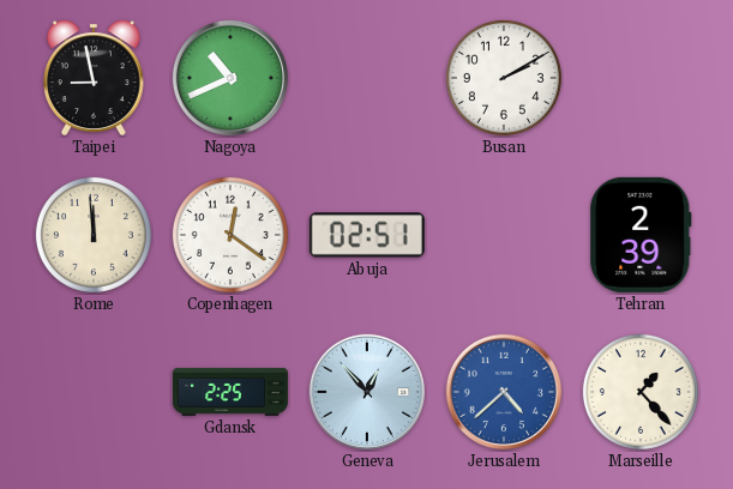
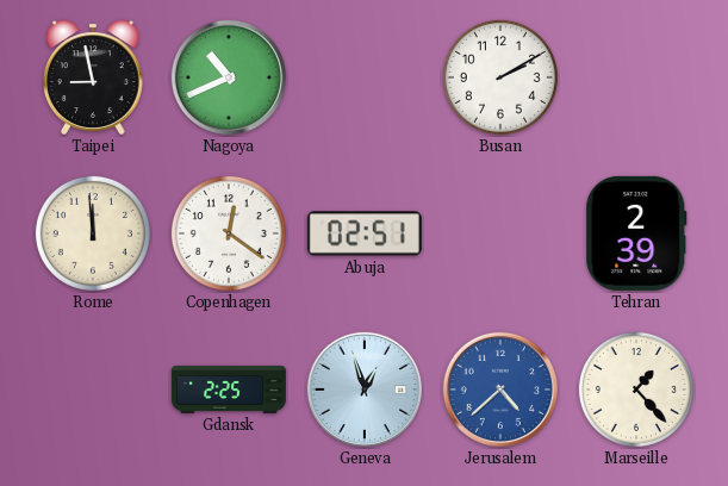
Geneva: 12:53 -> 12:57
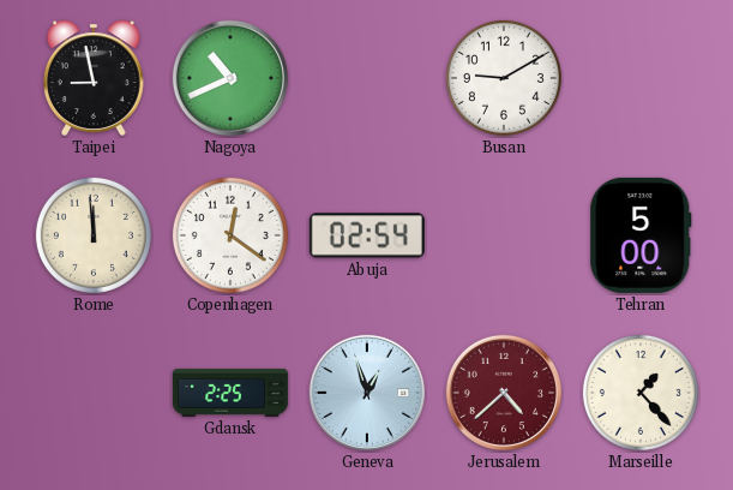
Busan: 2:10 -> 9:10
Abuja: 02:51 -> 02:54
Tehran: 2:39 -> 5:00
Jerusalem dial: blue -> burgundy
